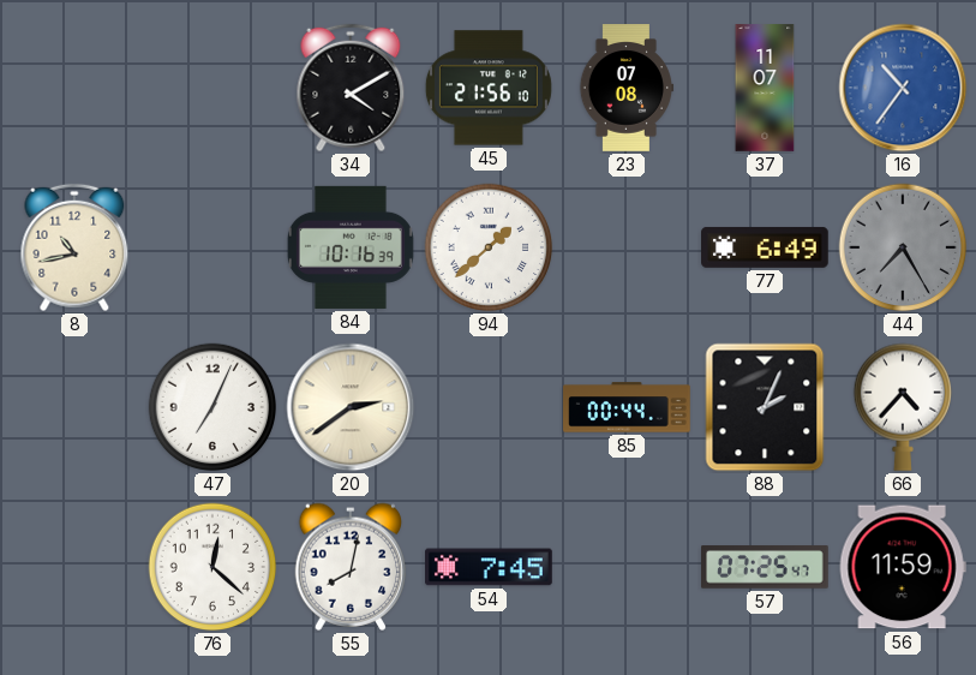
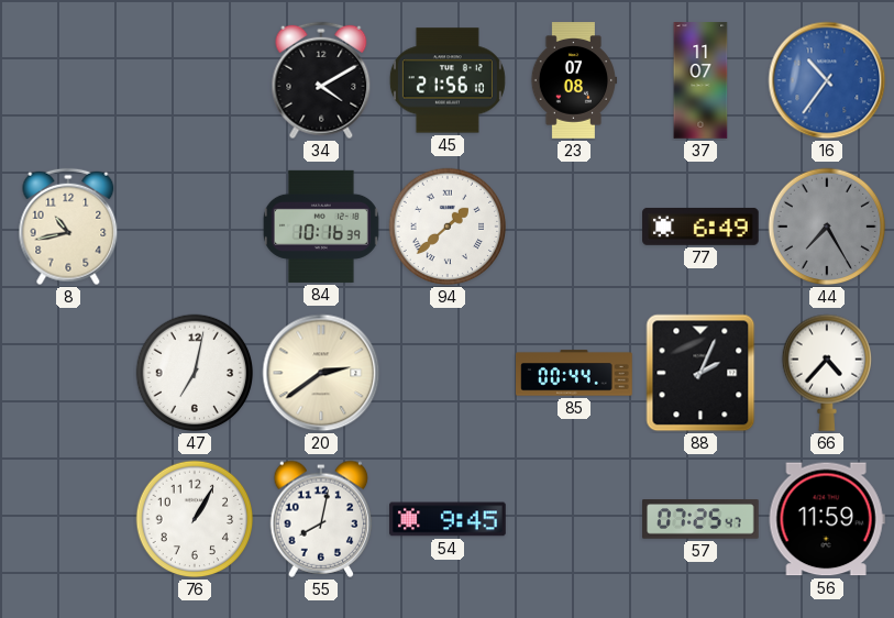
47: 7:04 -> 7:02
76: 12:22 -> 1:05
54: 7:45 -> 9:45
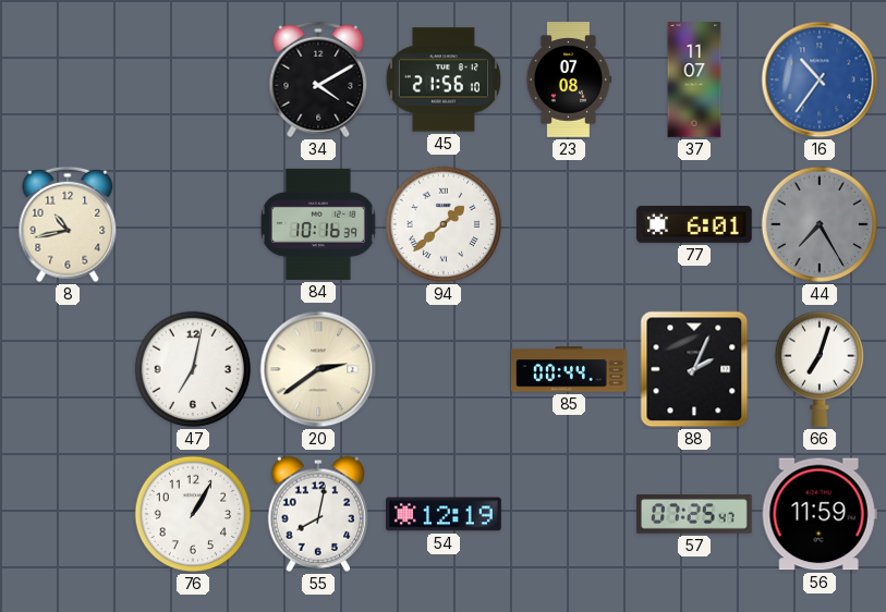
77: 6:49 -> 6:01
66: 4:37 -> 7:03
54: 9:45 -> 12:19
